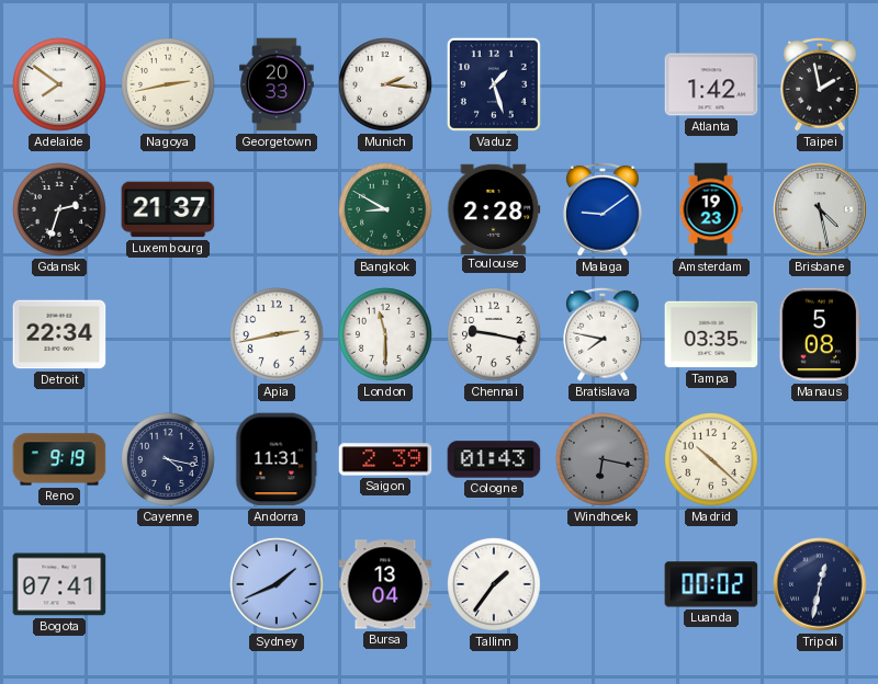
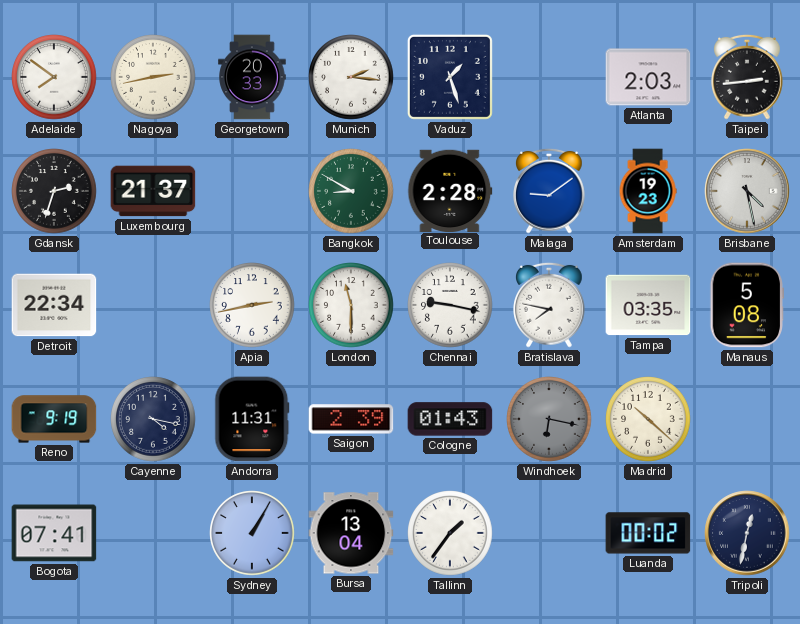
Atlanta: 1:42 -> 2:03
Taipei: 1:58 -> 2:44
Sydney: 1:41 -> 1:05
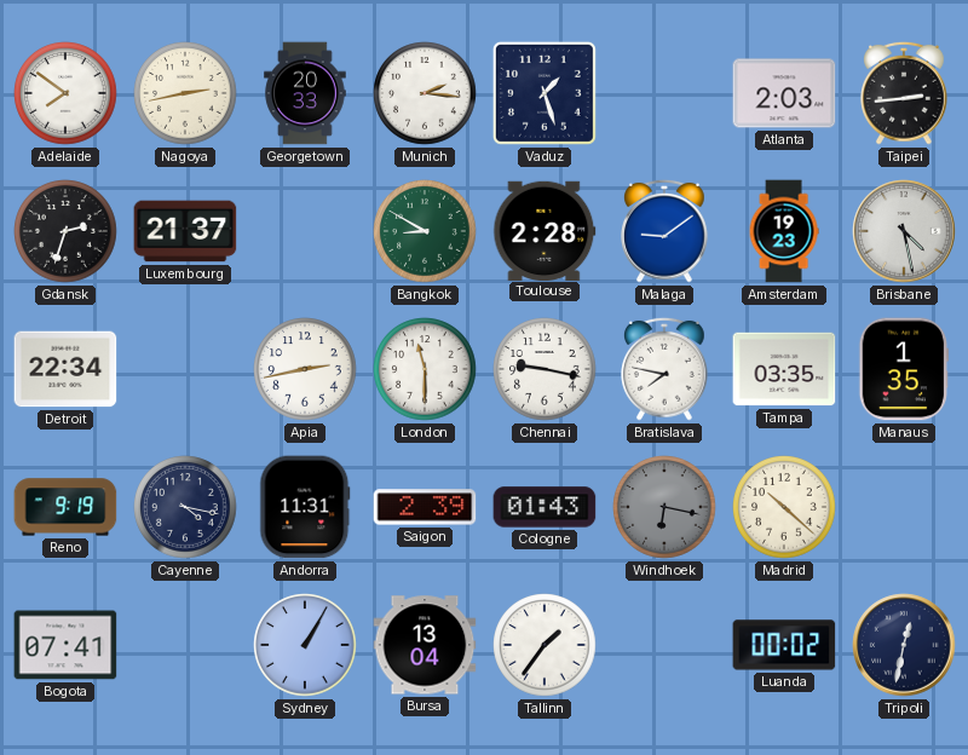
Manaus: 5:08 -> 1:35
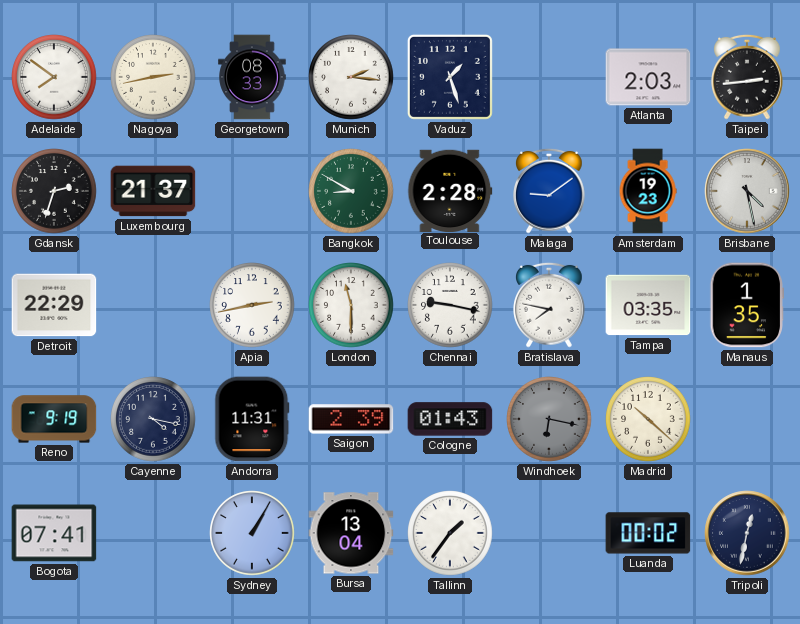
Georgetown: 20:33 -> 08:33
Detroit: 22:34 -> 22:29
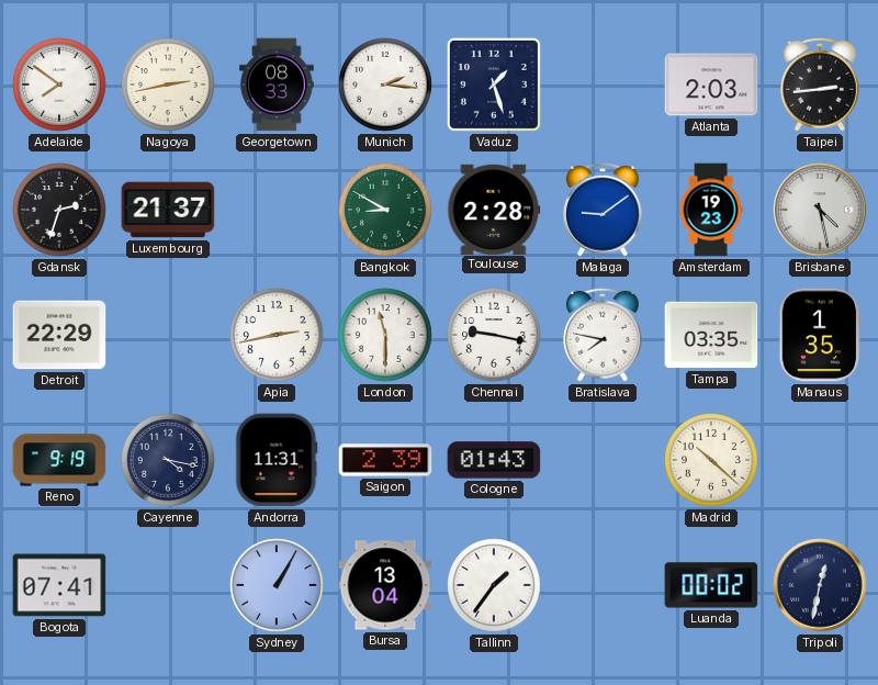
Windhoek: 6:17 -> none
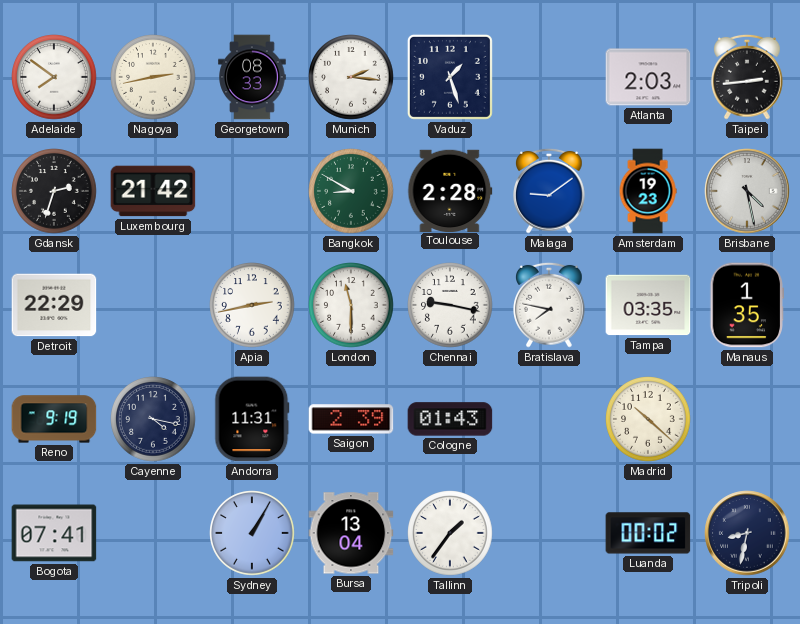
Luxembourg: 21:37 -> 21:42
Tripoli: 12:32 -> 8:32
